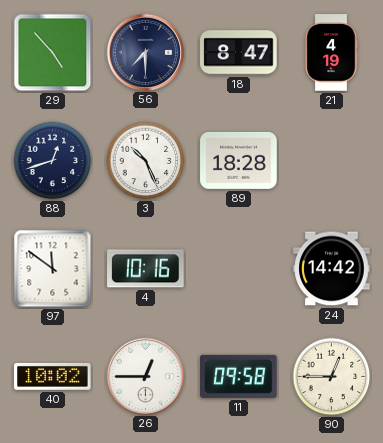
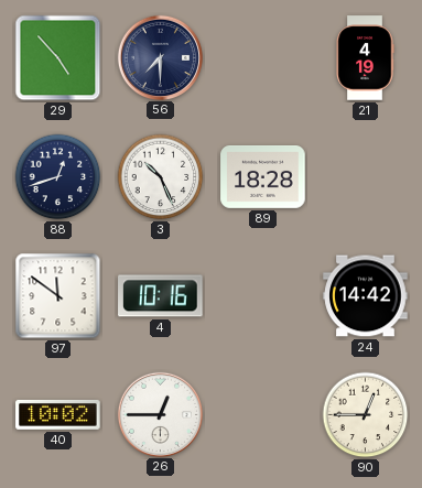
18: 8:47 -> none
11: 09:58 -> none
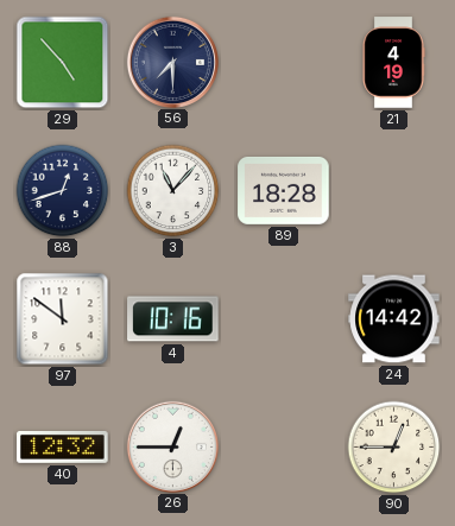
3: 10:26 -> 11:07
40: 10:02 -> 12:32
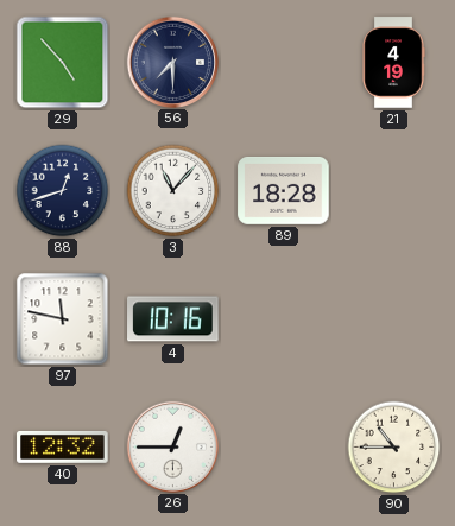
97: 11:51 -> 11:47
24: 14:42 -> none
90: 12:45 -> 10:45
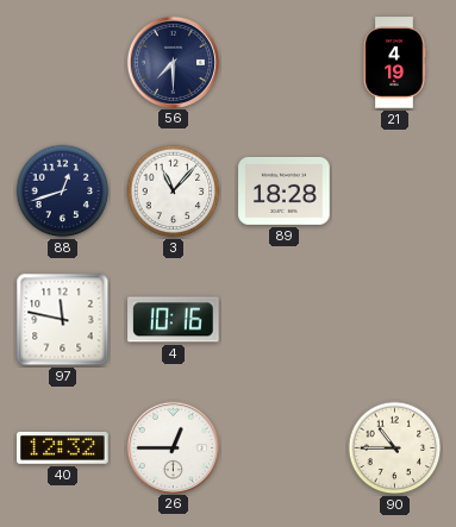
29: 4:53 -> none
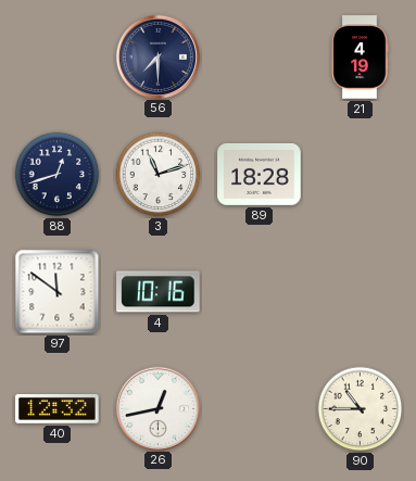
3: 11:07 -> 11:12
97: 11:47 -> 11:51
26: 12:45 -> 12:43
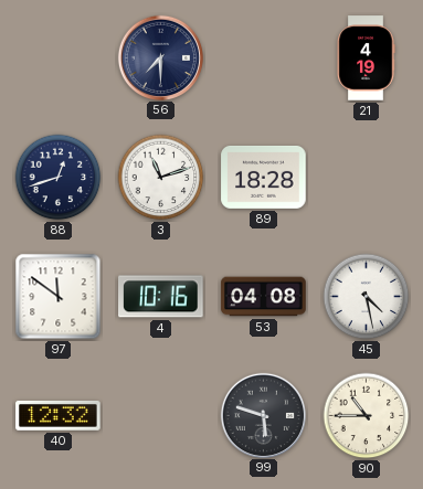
53: none -> 04:08
45: none -> 4:28
26: 12:43 -> none
99: none -> 5:48
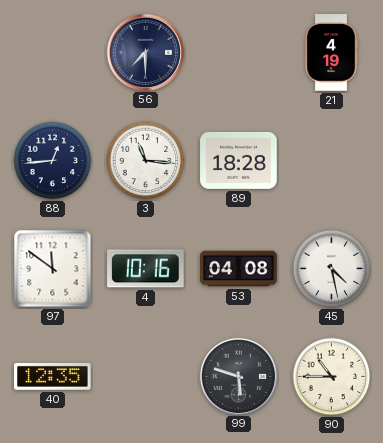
88: 12:42 -> 12:44
3: 11:12 -> 11:16
40: 12:32 -> 12:35
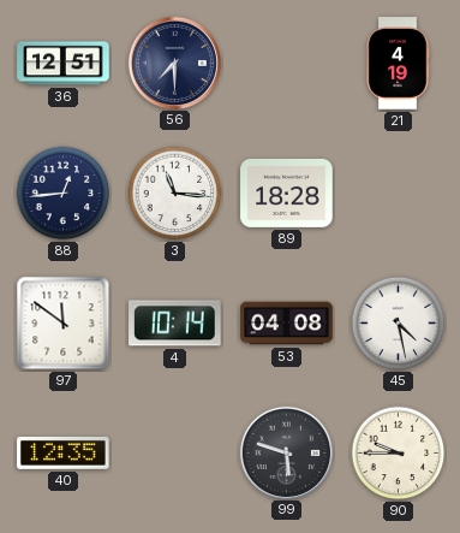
36: none -> 12:51
4: 10:16 -> 10:14
90: 10:45 -> 9:45
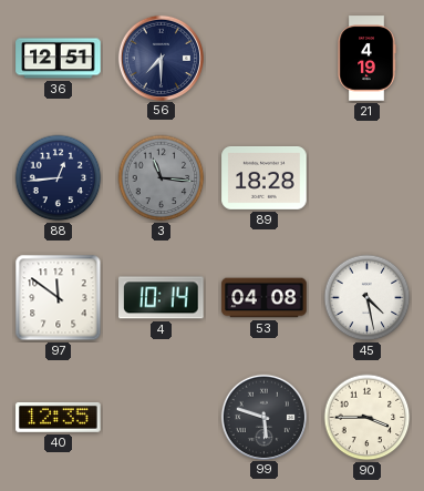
3 dial: white -> grey
90: 9:45 -> 3:45
